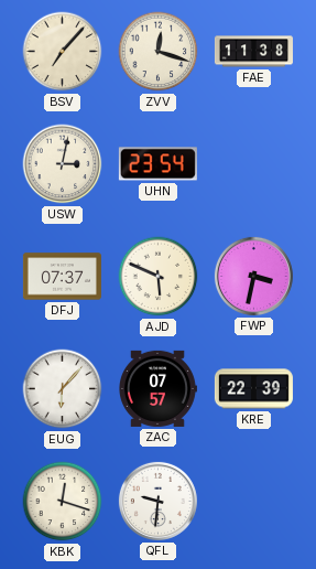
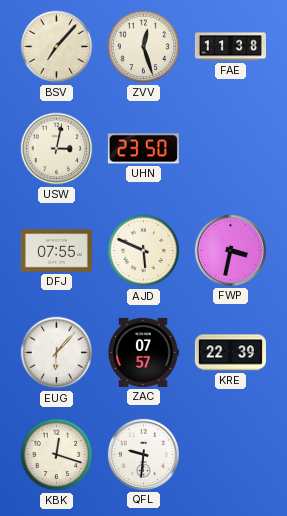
ZVV: 12:18 -> 12:27
UHN: 23:54 -> 23:50
DFJ: 07:37 -> 07:55
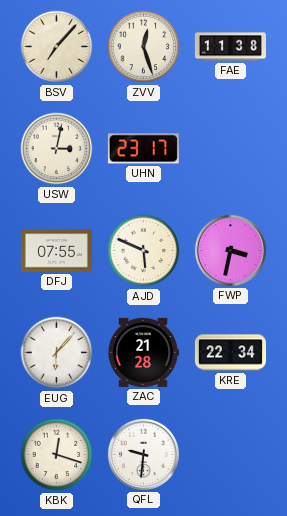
UHN: 23:50 -> 23:17
ZAC: 07:57 -> 21:28
KRE: 22:39 -> 22:34
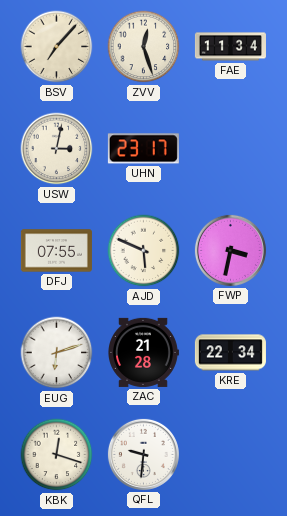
FAE: 11:38 -> 11:34
EUG: 6:07 -> 6:12
